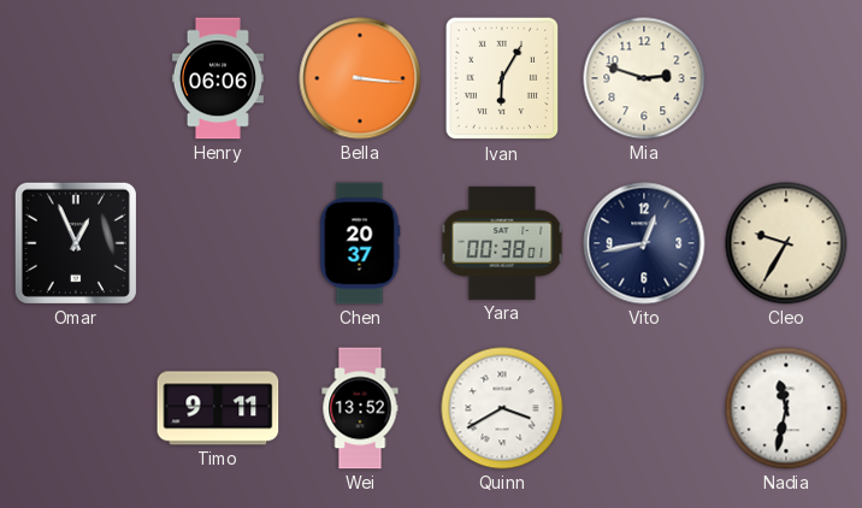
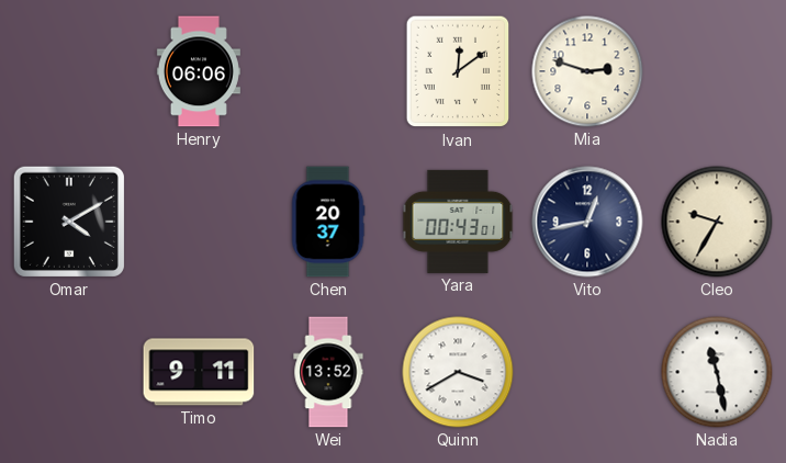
Bella: 3:16 -> none
Ivan: 6:05 -> 12:09
Omar: 12:56 -> 4:10
Yara: 00:38 -> 00:43
Nadia: 11:32 -> 11:28
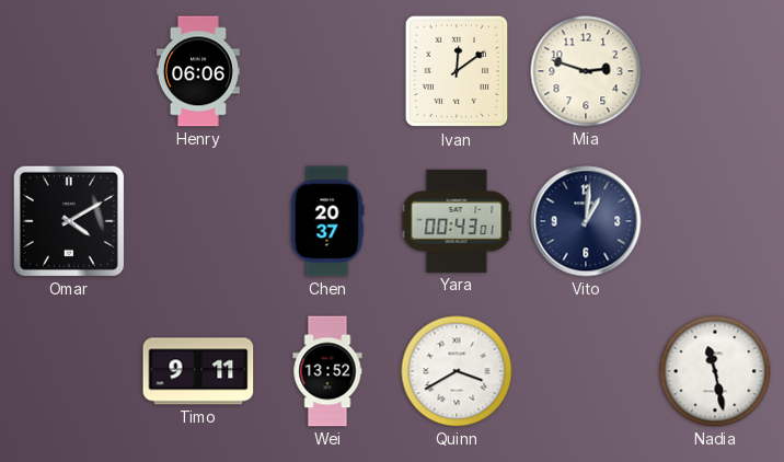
Vito: 12:43 -> 1:01
Cleo: 9:35 -> none
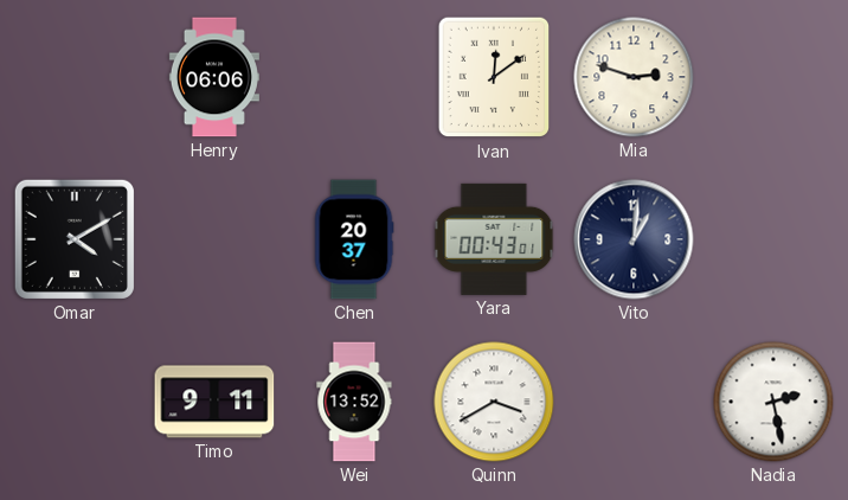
Nadia: 11:28 -> 2:28
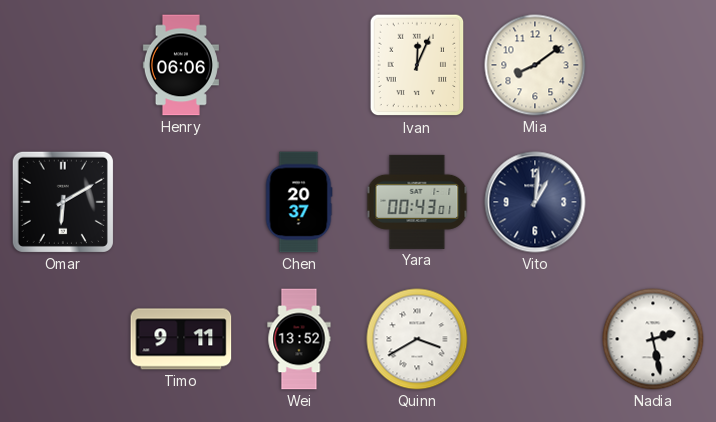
Ivan: 12:09 -> 12:04
Mia: 2:48 -> 8:09
Omar: 4:10 -> 6:10
